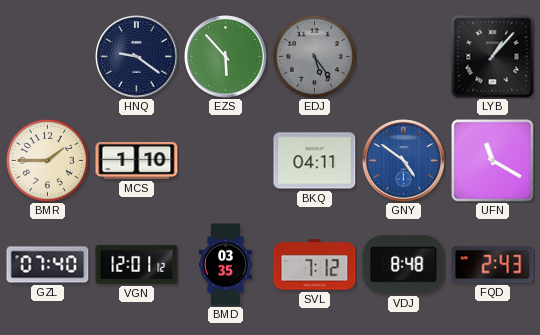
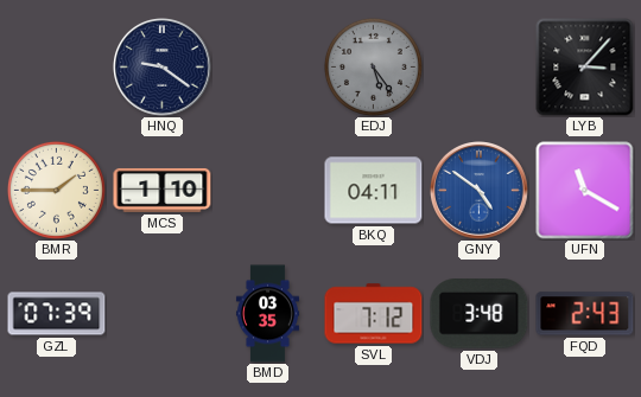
EZS: 5:53 -> none
LYB: 1:07 -> 3:07
GZL: 07:40 -> 07:39
VGN: 12:01 -> none
VDJ: 8:48 -> 3:48
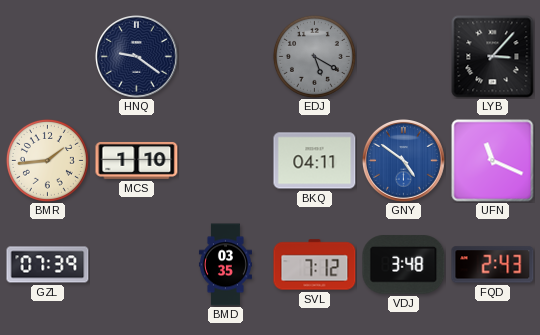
EDJ: 5:24 -> 5:20
BMR: 1:45 -> 1:44
UFN: 11:20 -> 11:19
